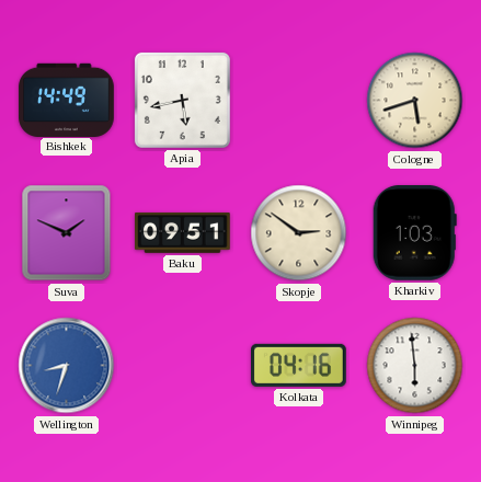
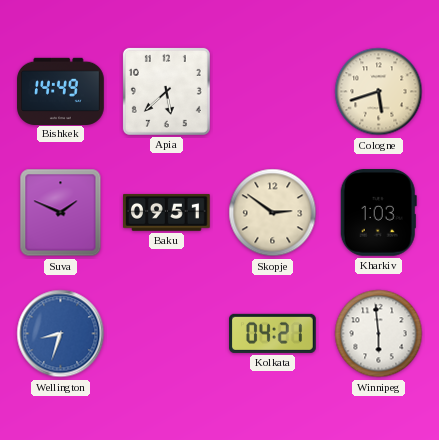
Apia: 5:43 -> 5:38
Kolkata: 04:16 -> 04:21
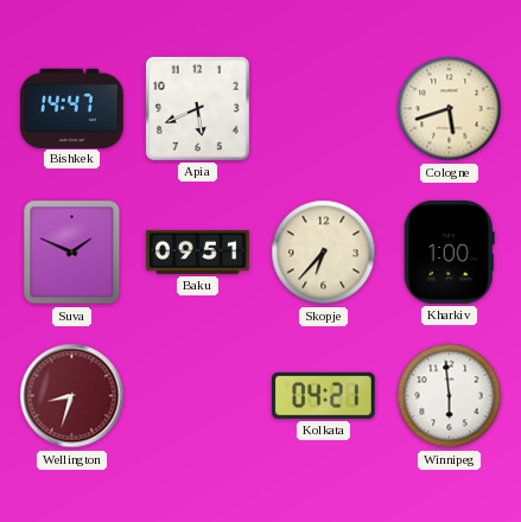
Bishkek: 14:49 -> 14:47
Apia: 5:38 -> 5:41
Skopje: 2:51 -> 6:37
Kharkiv: 1:03 -> 1:00
Wellington dial: blue -> burgundy
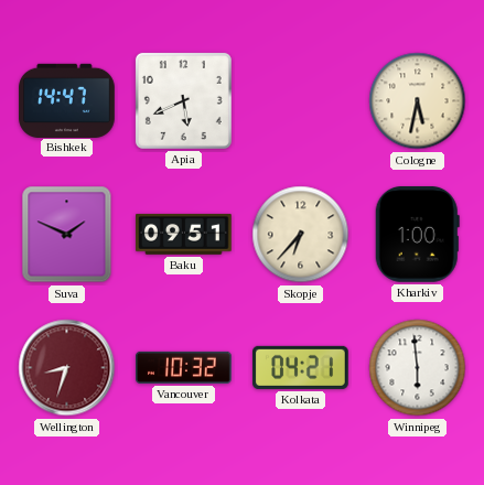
Cologne: 5:42 -> 5:32
Vancouver: none -> 10:32
